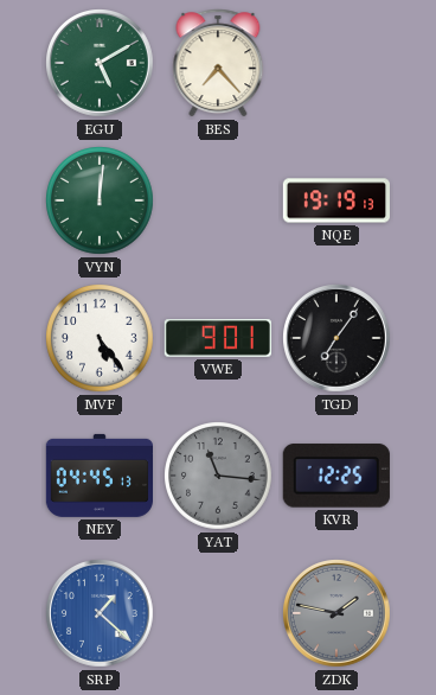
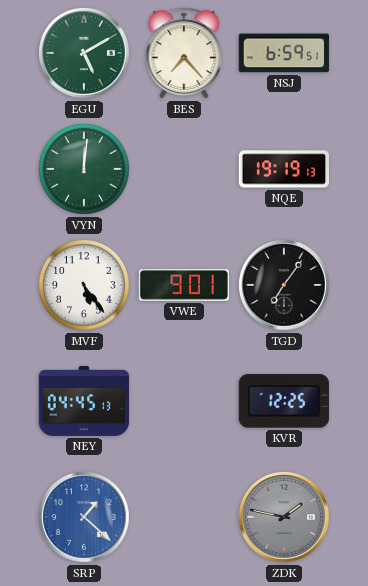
NSJ: none -> 6:59
YAT: 11:16 -> none
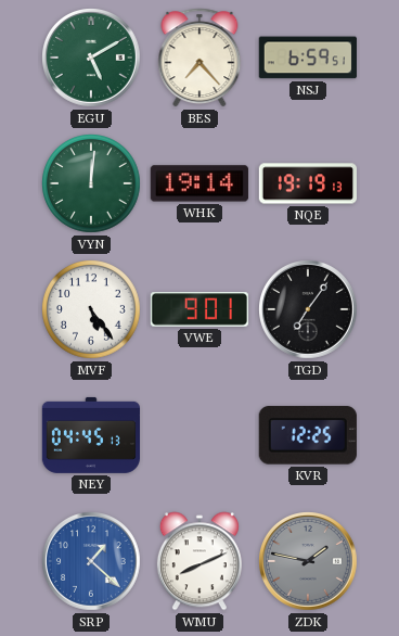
WHK: none -> 19:14
WMU: none -> 8:11
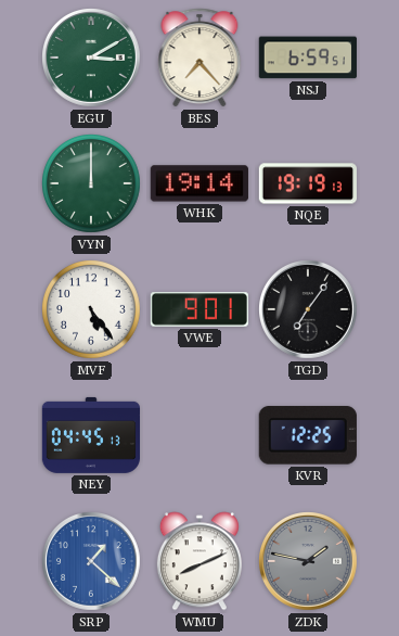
EGU: 5:10 -> 3:10
VYN: 12:01 -> 12:00
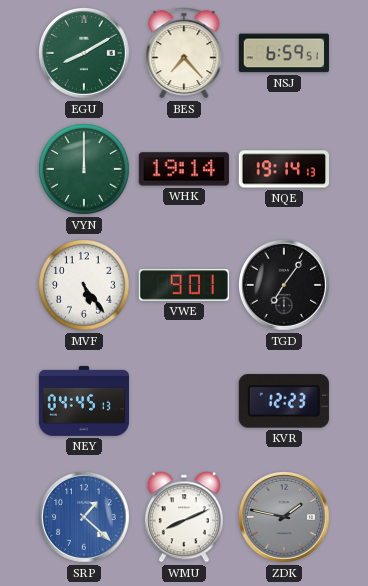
EGU: 3:10 -> 8:10
NQE: 19:19 -> 19:14
KVR: 12:25 -> 12:23
